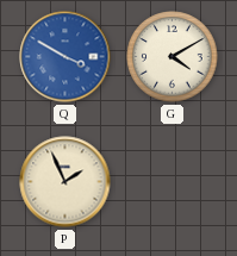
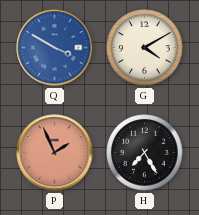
P dial: cream -> salmon
H: none -> 7:25
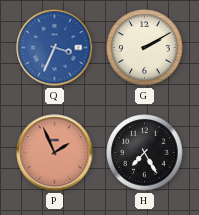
Q: 3:50 -> 3:34
G: 4:10 -> 2:10
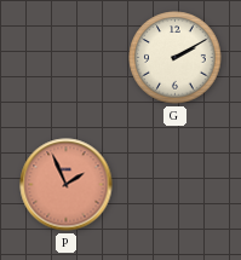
Q: 3:34 -> none
H: 7:25 -> none
